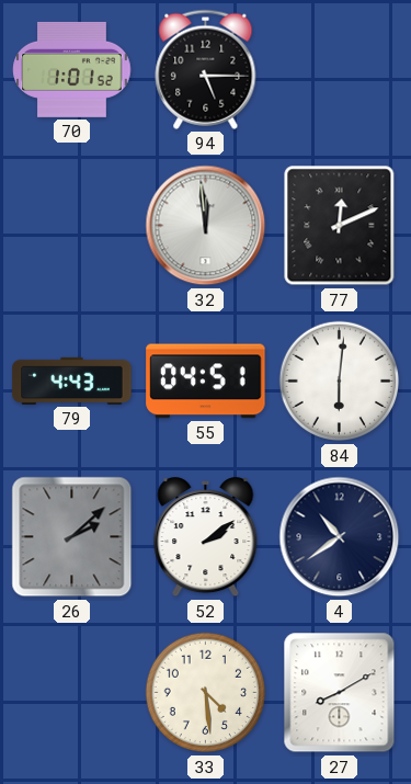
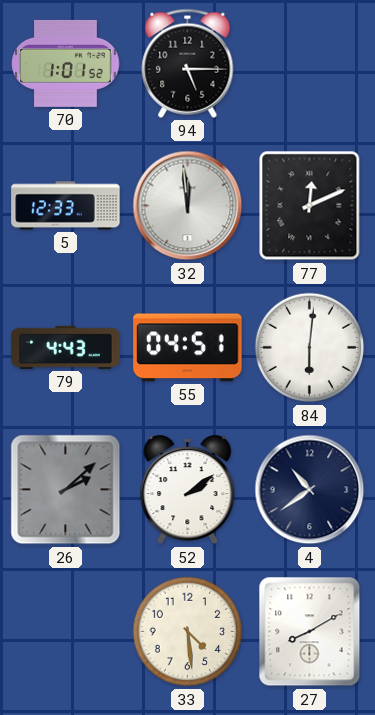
5: none -> 12:33
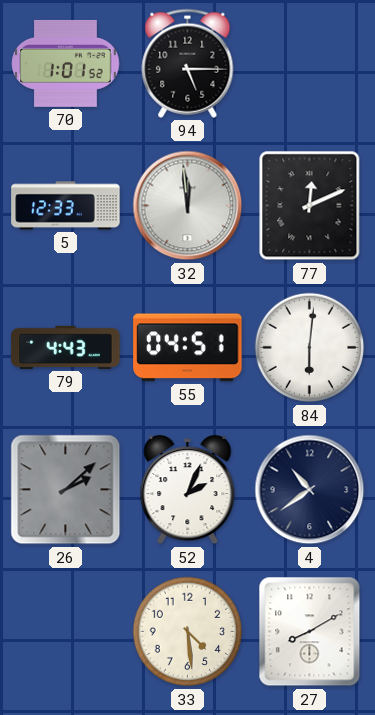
52: 2:09 -> 2:04
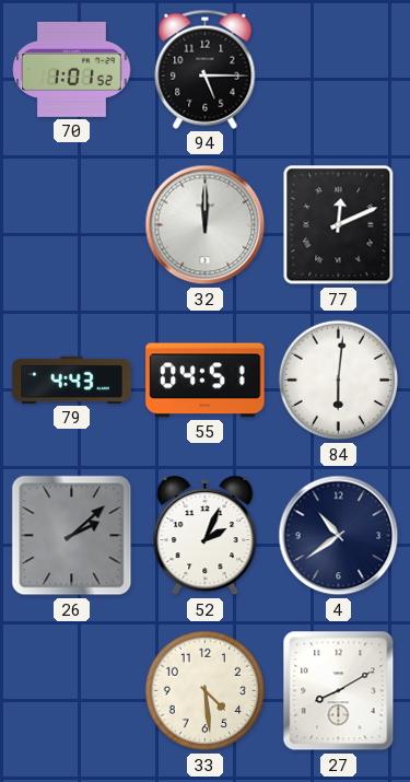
5: 12:33 -> none
32: 11:59 -> 12:00
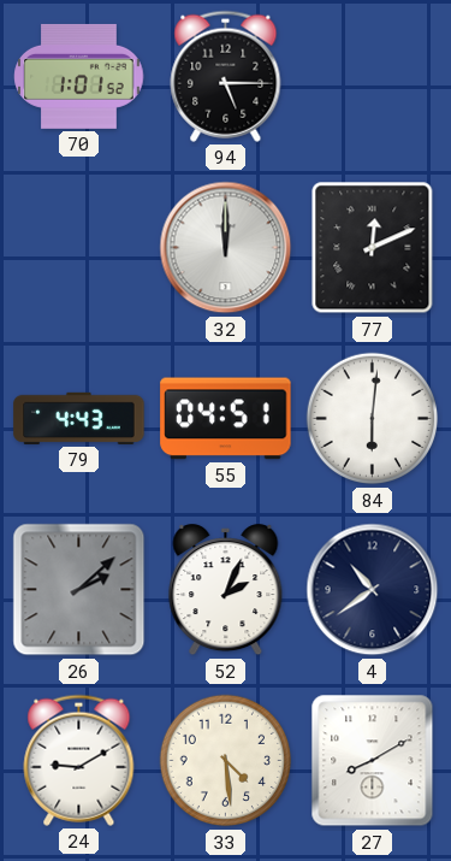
24: none -> 9:10
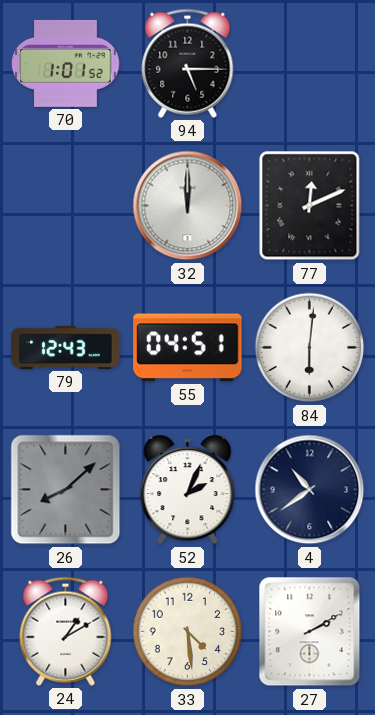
79: 4:43 -> 12:43
26: 2:08 -> 8:08
24: 9:10 -> 1:10
27: 8:10 -> 2:10
